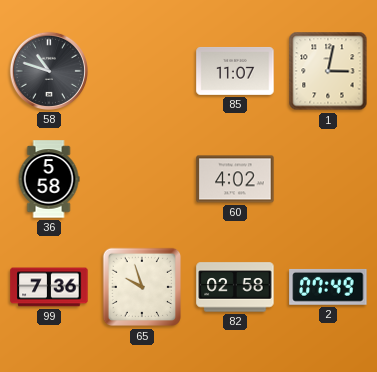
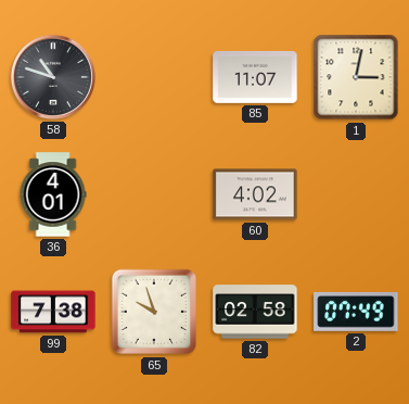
36: 5:58 -> 4:01
99: 7:36 -> 7:38
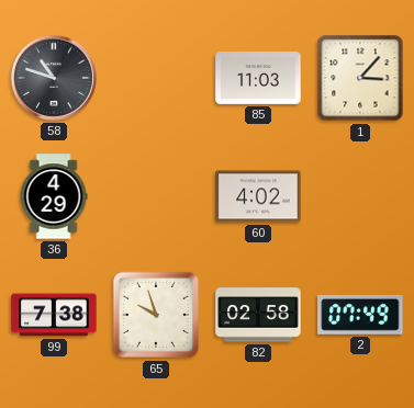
85: 11:07 -> 11:03
1: 3:02 -> 3:07
36: 4:01 -> 4:29
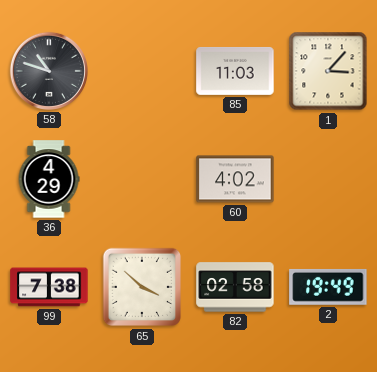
65: 9:57 -> 3:52
2: 07:49 -> 19:49
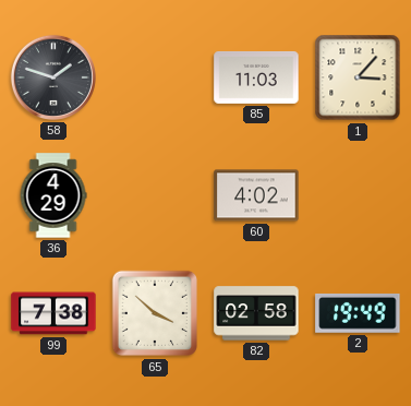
58: 10:48 -> 1:48
